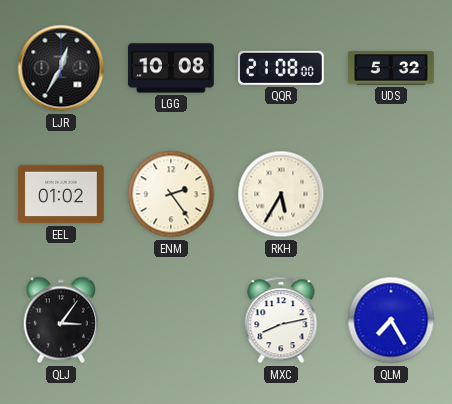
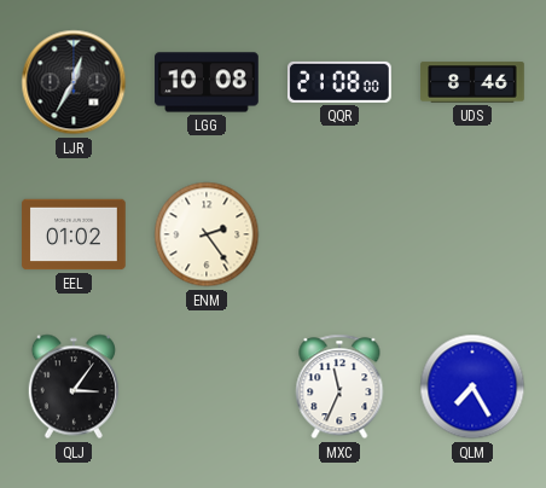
UDS: 5:32 -> 8:46
RKH: 5:35 -> none
MXC: 8:13 -> 11:34
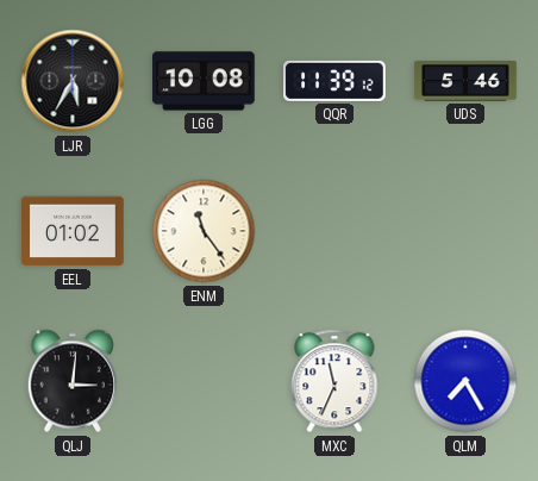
LJR: 12:35 -> 5:35
QQR: 21:08 -> 11:39
UDS: 8:46 -> 5:46
ENM: 2:24 -> 11:24
QLJ: 3:06 -> 3:01
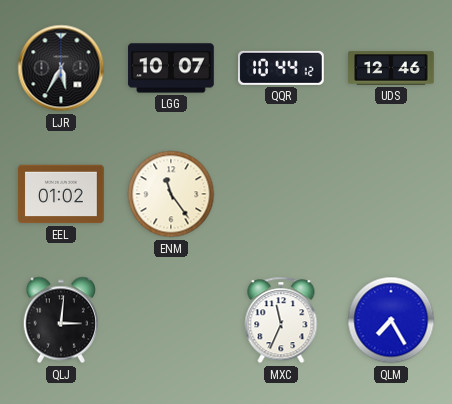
LGG: 10:08 -> 10:07
QQR: 11:39 -> 10:44
UDS: 5:46 -> 12:46
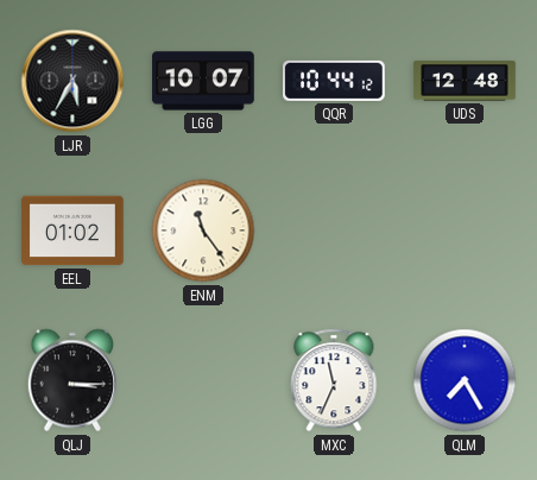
UDS: 12:46 -> 12:48
QLJ: 3:01 -> 3:15
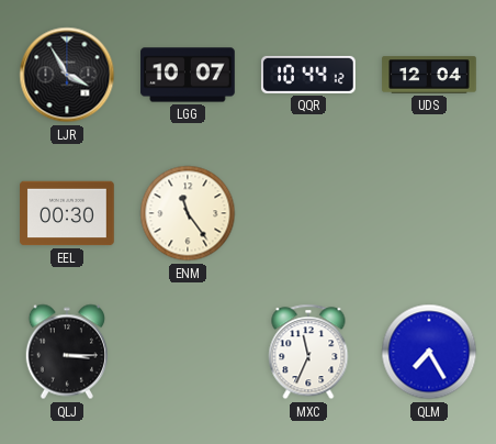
LJR: 5:35 -> 3:55
UDS: 12:48 -> 12:04
EEL: 01:02 -> 00:30
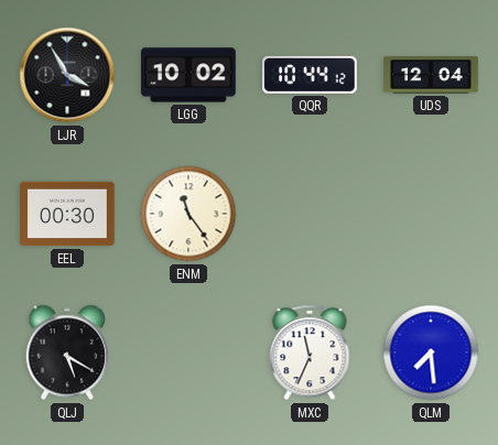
LGG: 10:07 -> 10:02
QLJ: 3:15 -> 5:20
QLM: 7:25 -> 7:29
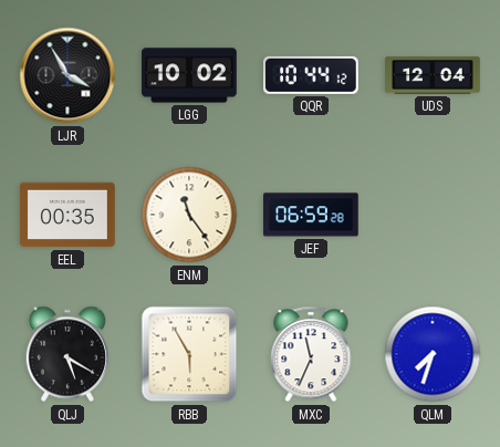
EEL: 00:30 -> 00:35
JEF: none -> 06:59
RBB: none -> 5:55
QLM: 7:29 -> 7:33
